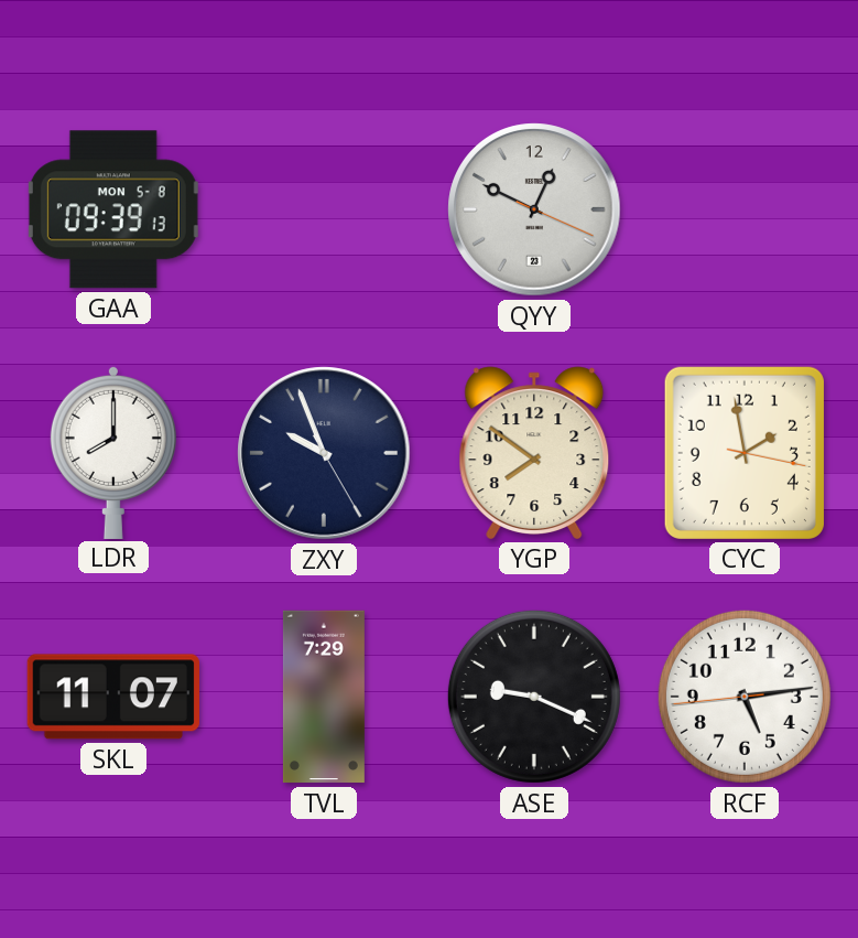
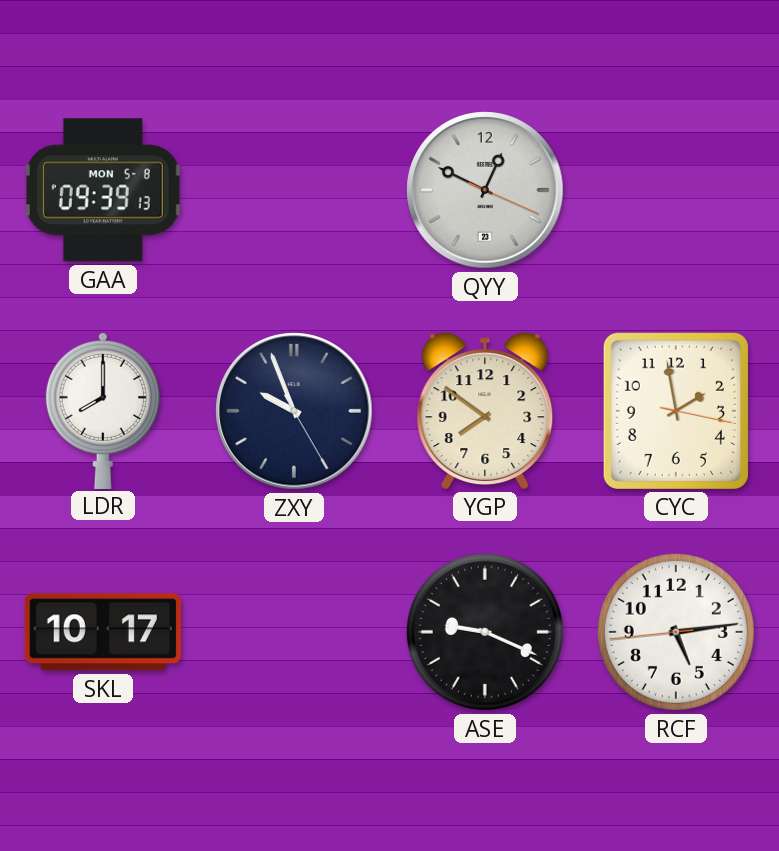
SKL: 11:07 -> 10:17
TVL: 7:29 -> none
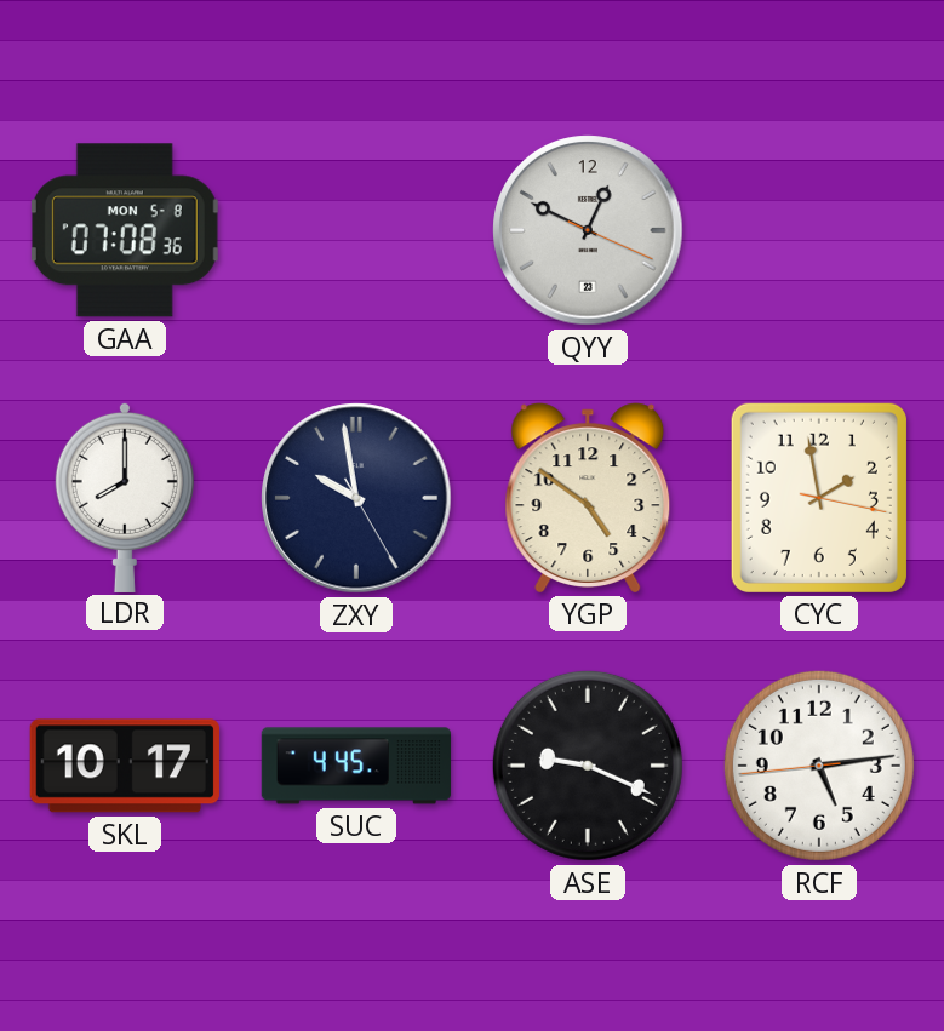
GAA: 09:39 -> 07:08
ZXY: 9:56 -> 9:58
YGP: 7:51 -> 4:51
SUC: none -> 4:45
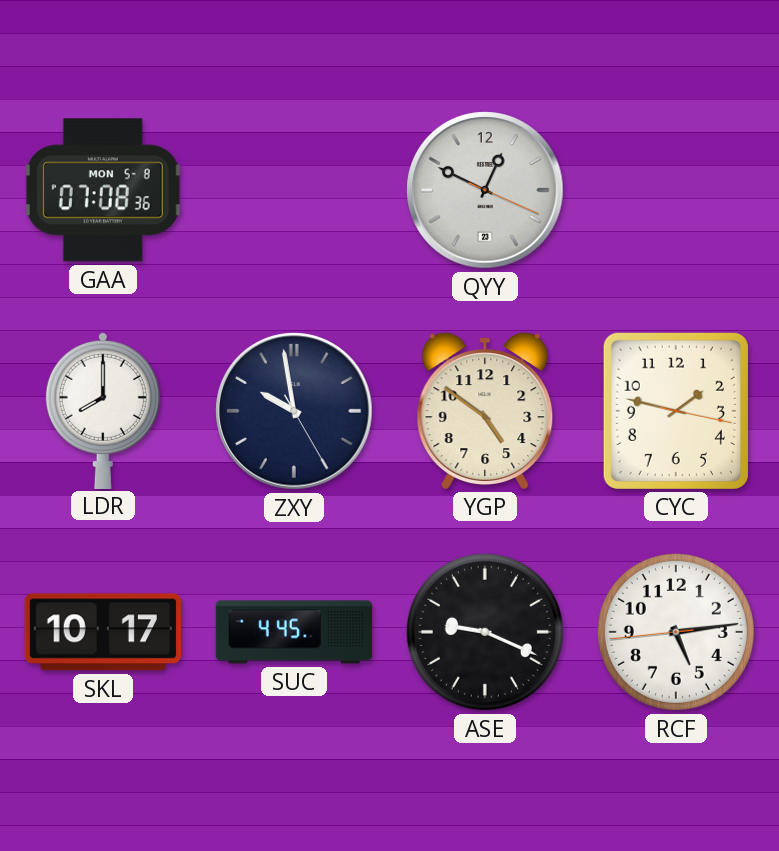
CYC: 1:58 -> 1:47
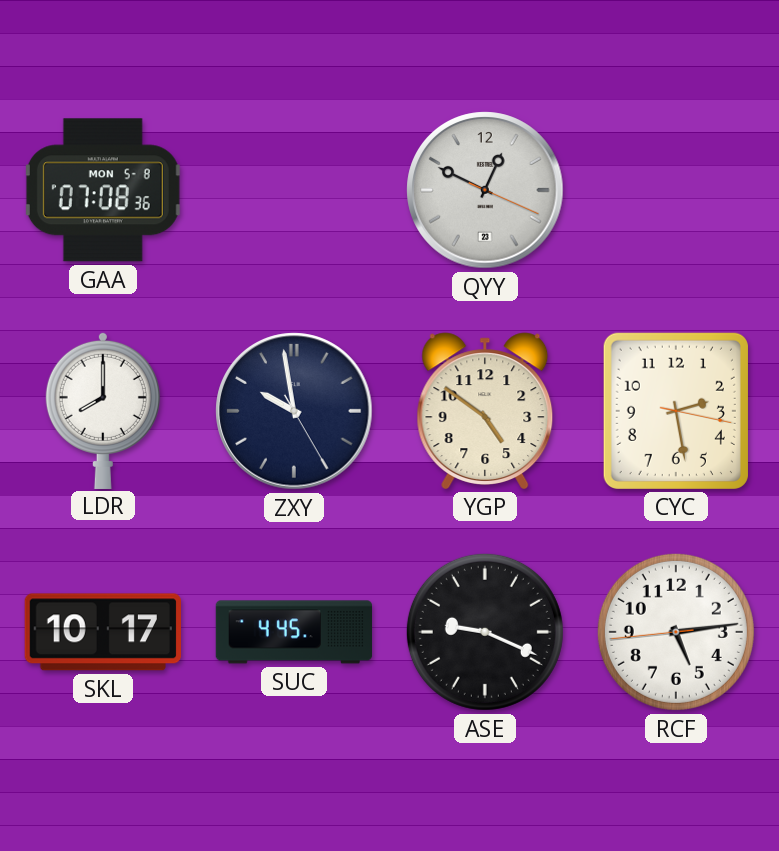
CYC: 1:47 -> 2:28
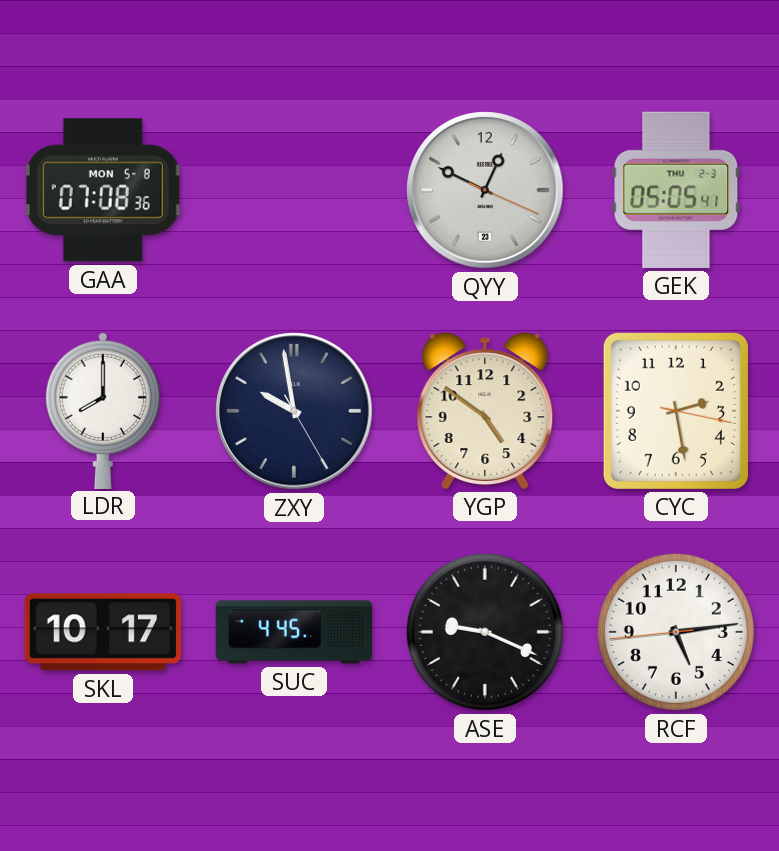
GEK: none -> 05:05
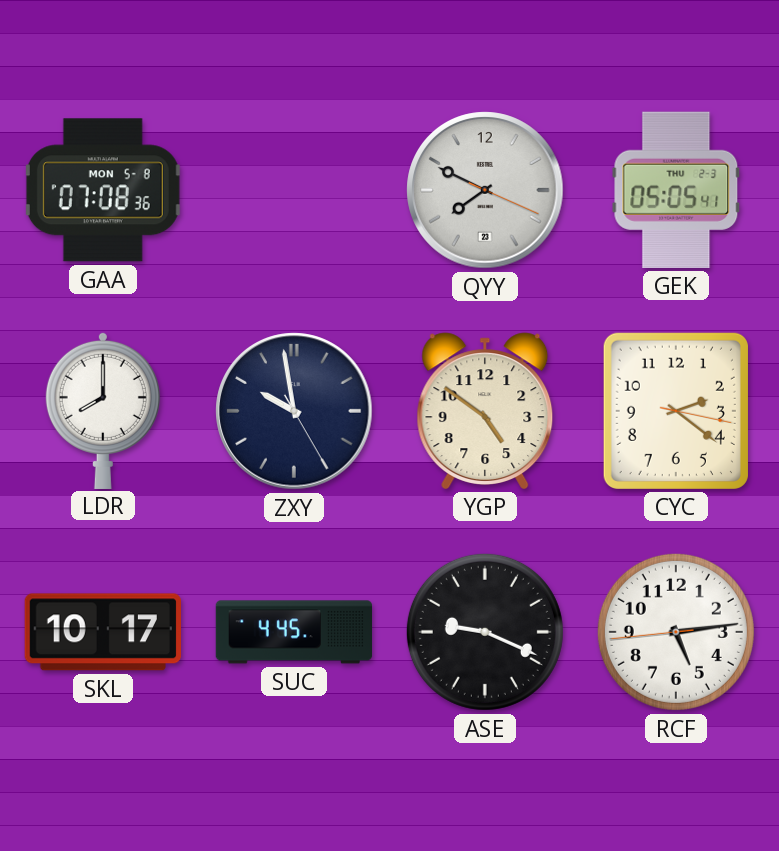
QYY: 12:49 -> 7:49
CYC: 2:28 -> 2:21
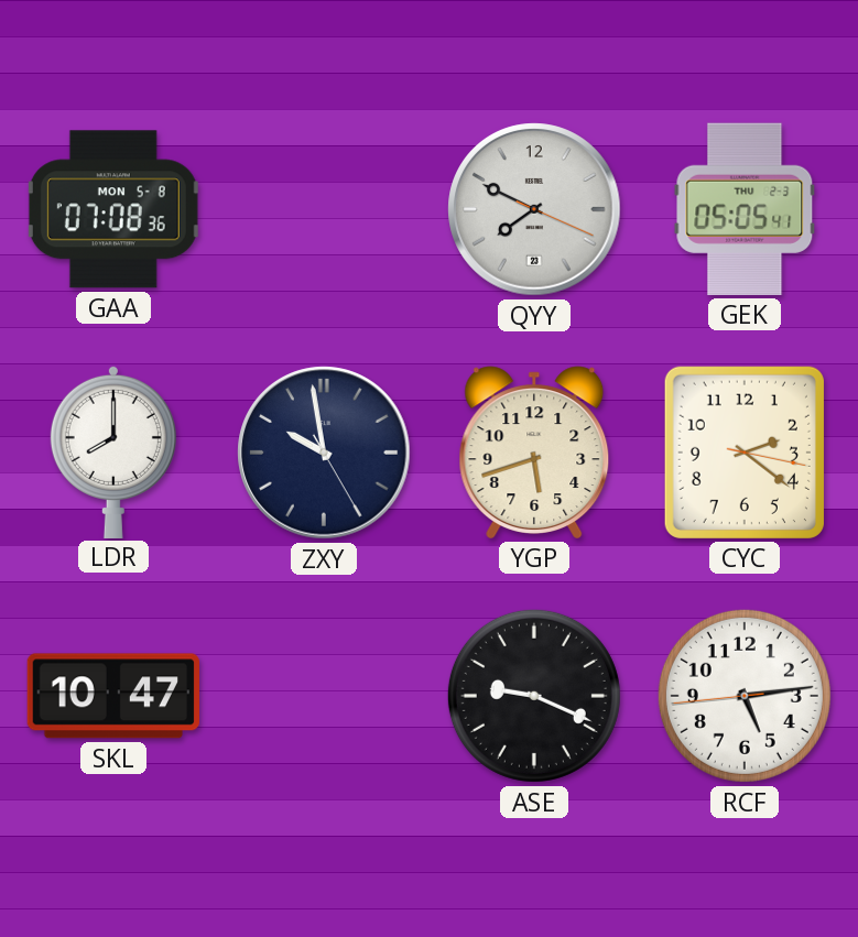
YGP: 4:51 -> 5:42
SKL: 10:17 -> 10:47
SUC: 4:45 -> none
